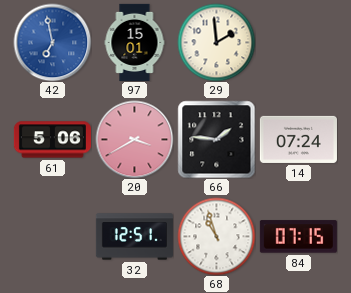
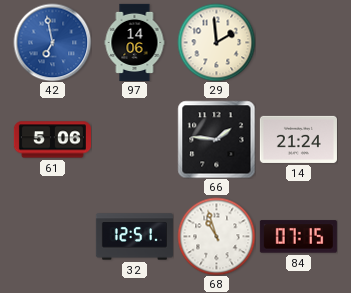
97: 15:01 -> 14:06
20: 3:40 -> none
14: 07:24 -> 21:24
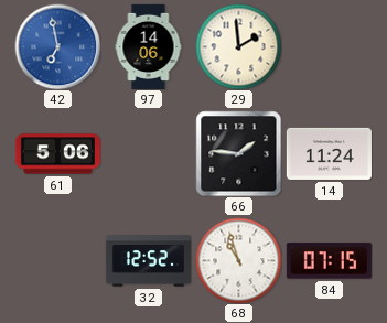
14: 21:24 -> 11:24
32: 12:51 -> 12:52
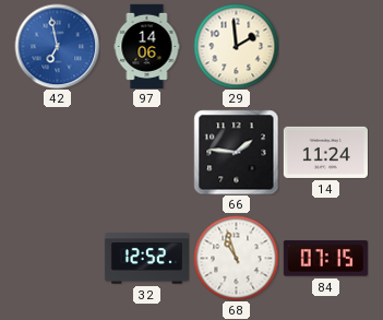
61: 5:06 -> none
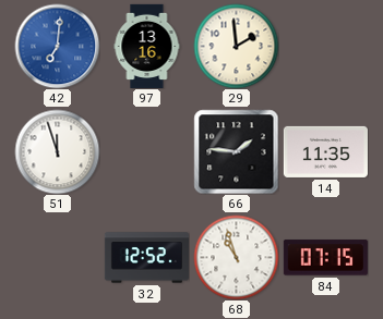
42: 6:58 -> 7:01
97: 14:06 -> 13:16
51: none -> 11:57
14: 11:24 -> 11:35
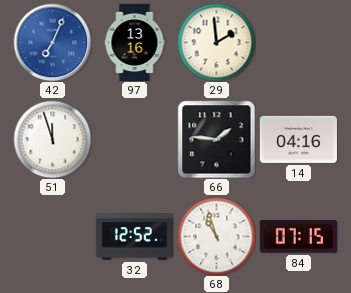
42: 7:01 -> 7:04
14: 11:35 -> 04:16
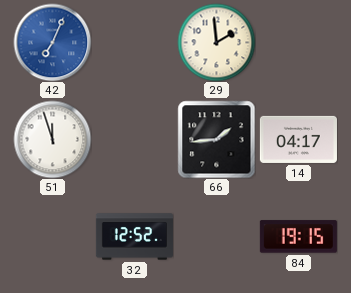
97: 13:16 -> none
66: 1:46 -> 1:44
14: 04:16 -> 04:17
68: 10:57 -> none
84: 07:15 -> 19:15
